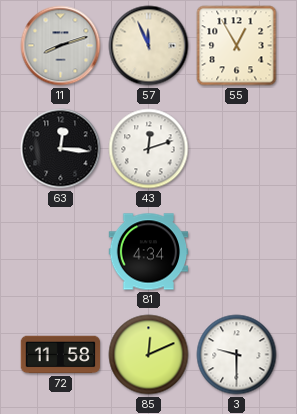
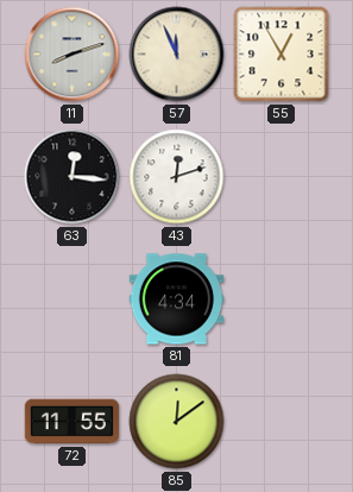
72: 11:58 -> 11:55
85: 12:11 -> 12:09
3: 9:30 -> none
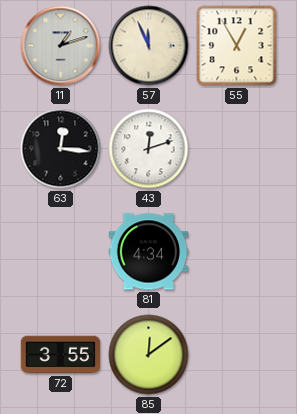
11: 8:12 -> 1:12
72: 11:55 -> 3:55
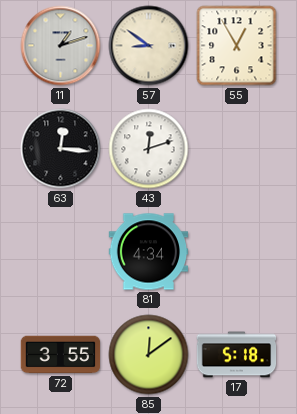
57: 11:56 -> 8:51
17: none -> 5:18
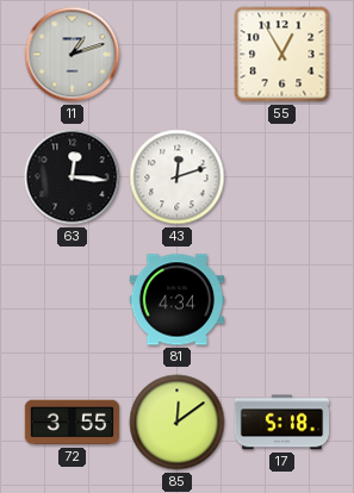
57: 8:51 -> none
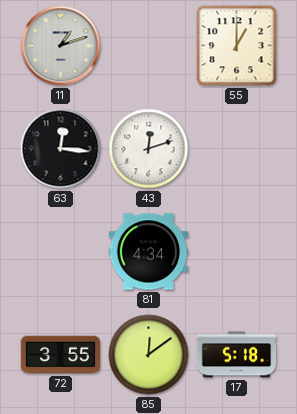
55: 12:55 -> 1:00
